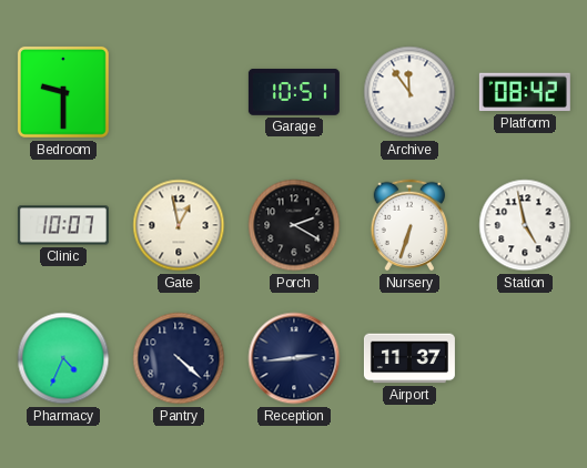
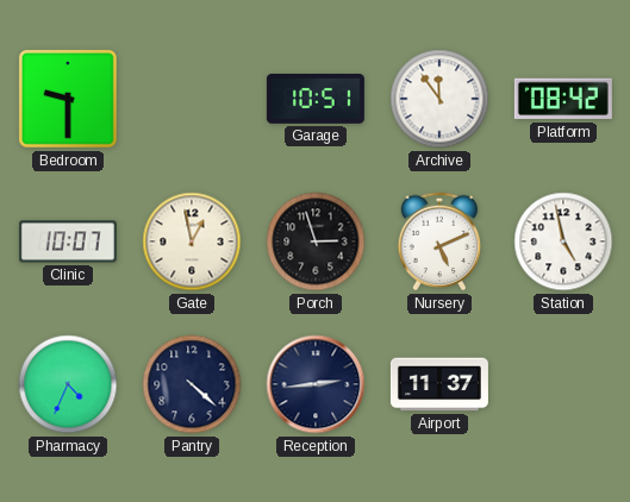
Porch: 2:20 -> 2:57
Nursery: 6:33 -> 5:11
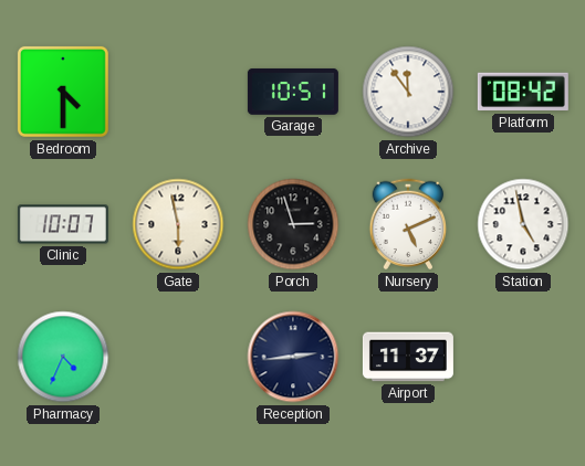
Bedroom: 9:30 -> 4:30
Gate: 12:58 -> 5:58
Pantry: 4:22 -> none
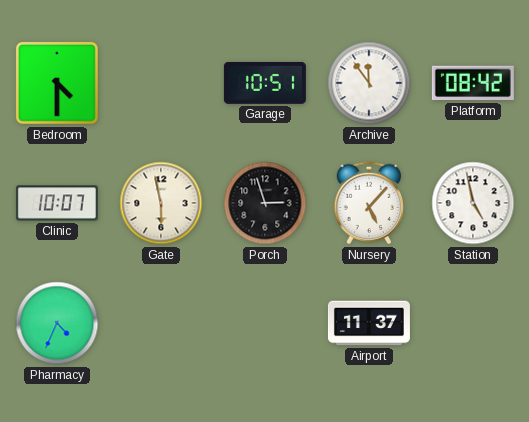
Nursery: 5:11 -> 5:07
Reception: 2:44 -> none
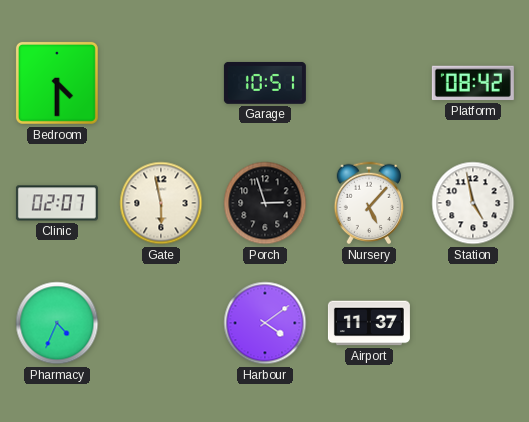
Archive: 11:54 -> none
Clinic: 10:07 -> 02:07
Harbour: none -> 4:09
